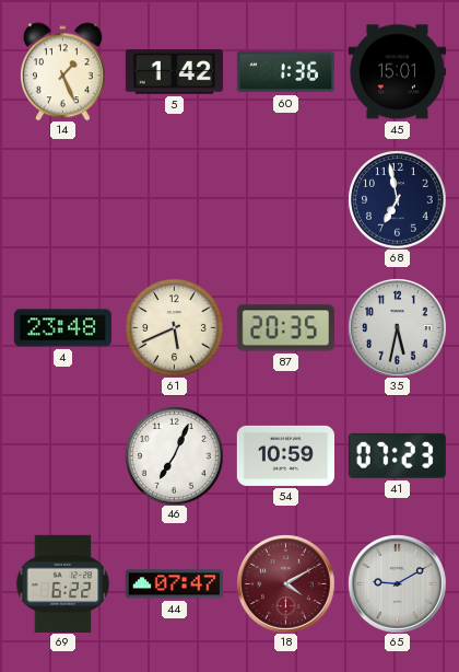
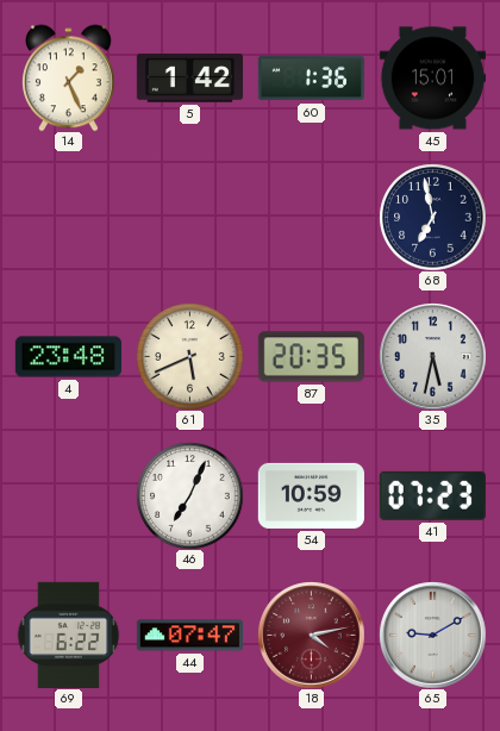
18: 4:10 -> 4:13
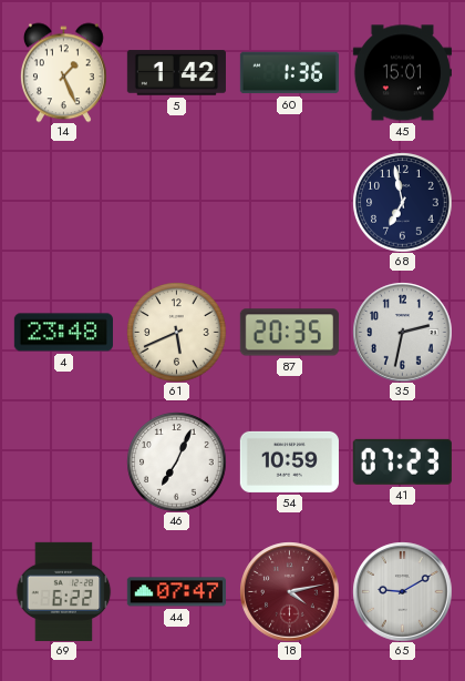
35: 5:32 -> 2:32
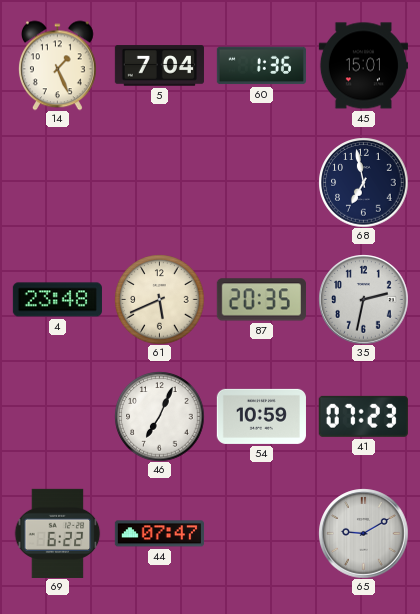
5: 1:42 -> 7:04
18: 4:13 -> none
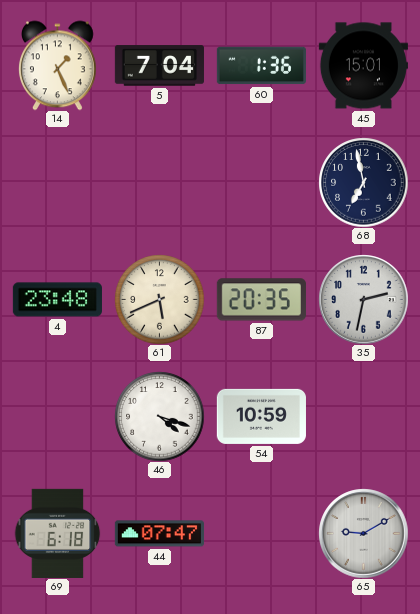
46: 7:04 -> 4:18
41: 07:23 -> none
69: 6:22 -> 6:18
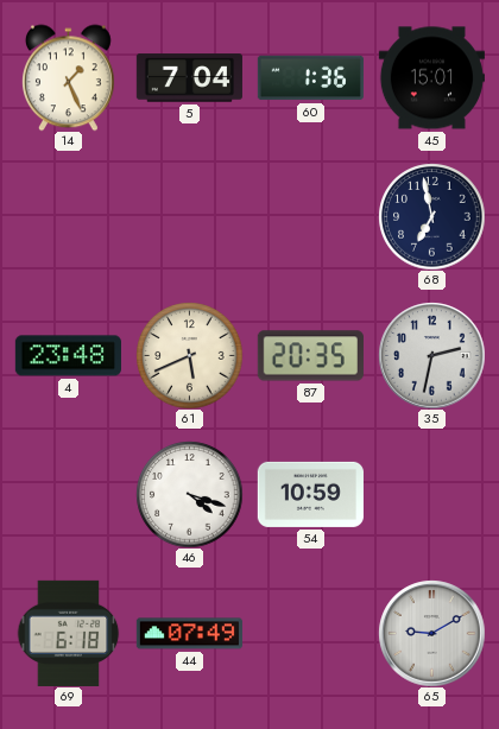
44: 07:47 -> 07:49
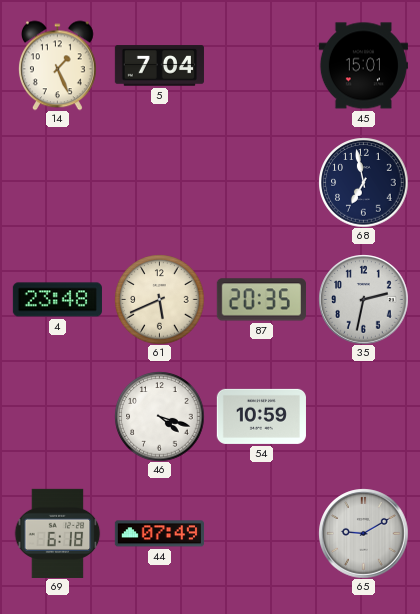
60: 1:36 -> none
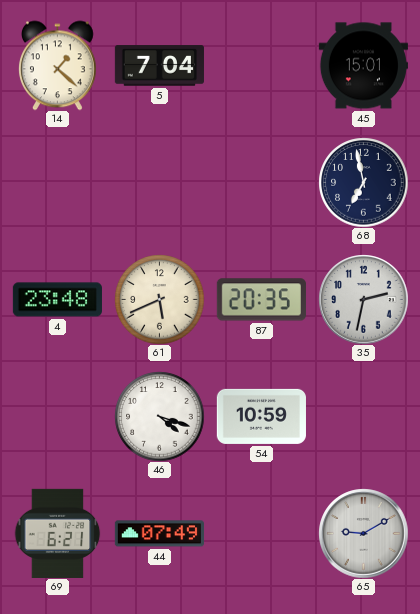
14: 1:26 -> 1:22
69: 6:18 -> 6:21
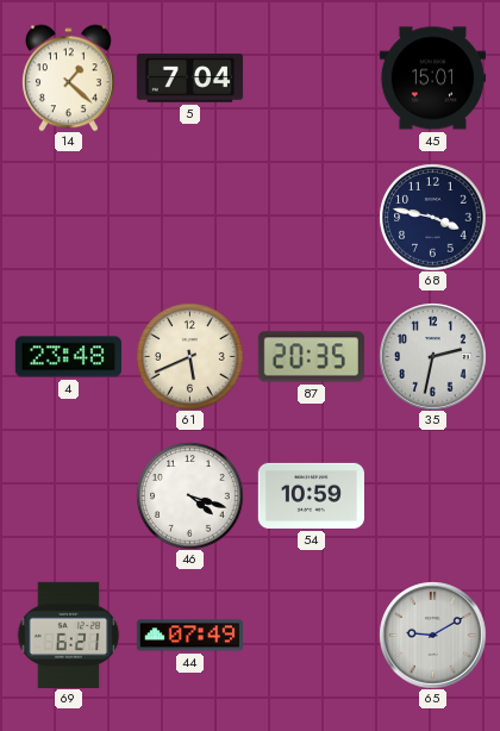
68: 6:58 -> 3:47
